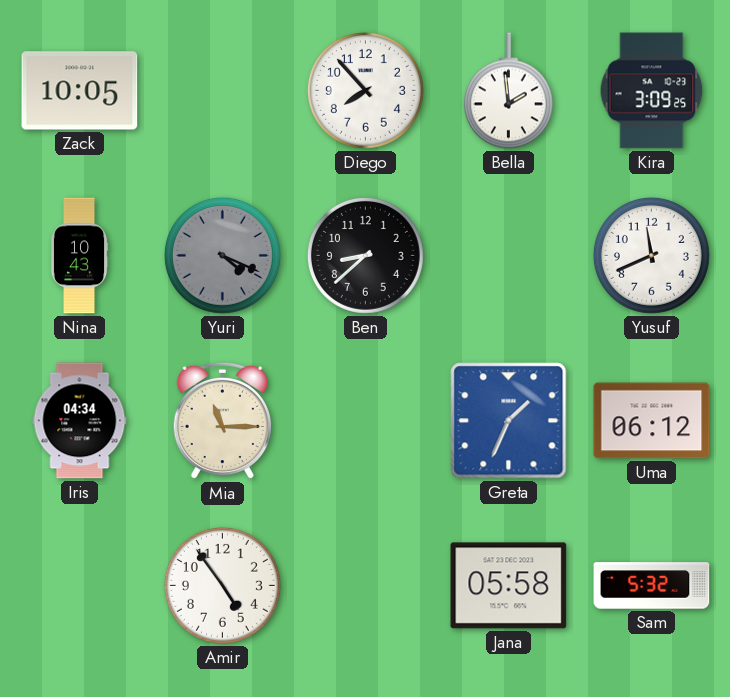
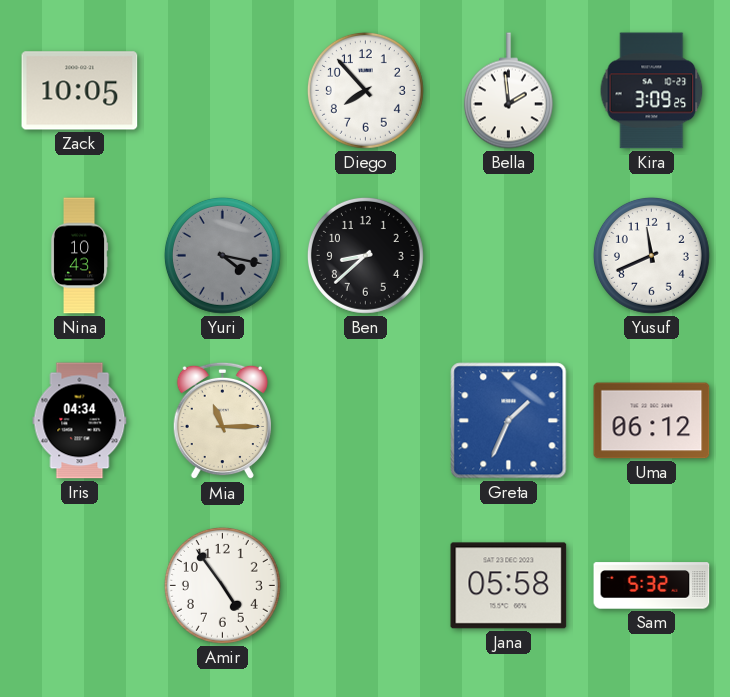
Yuri: 4:19 -> 4:17
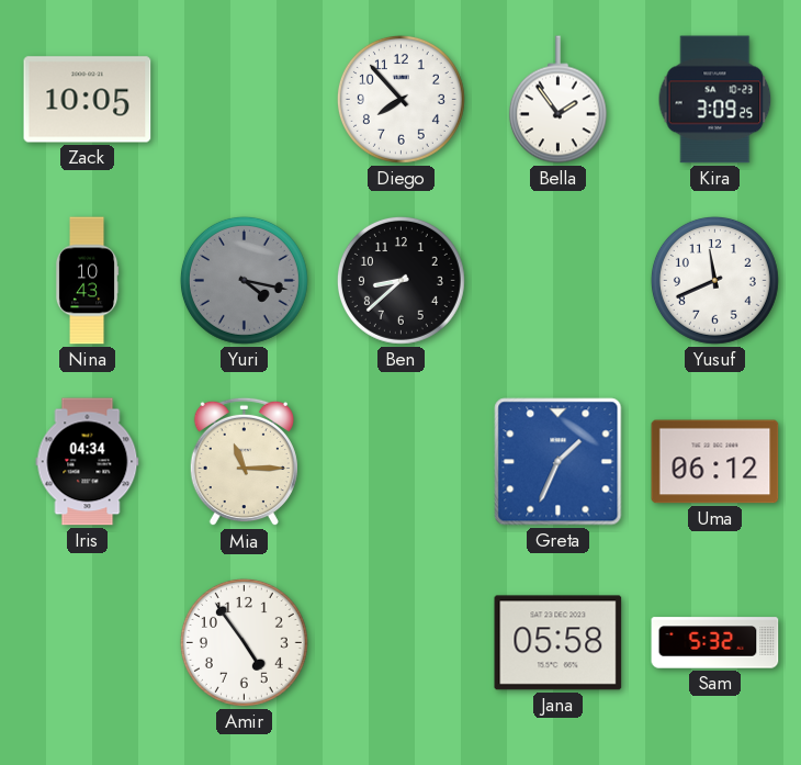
Bella: 1:59 -> 1:54
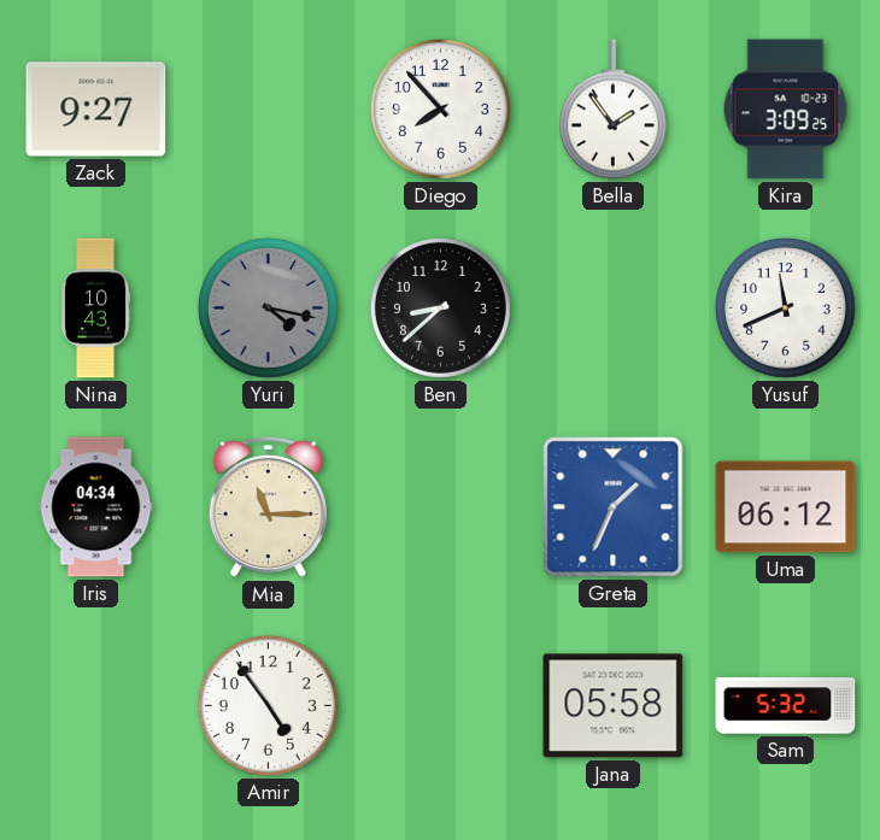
Zack: 10:05 -> 9:27
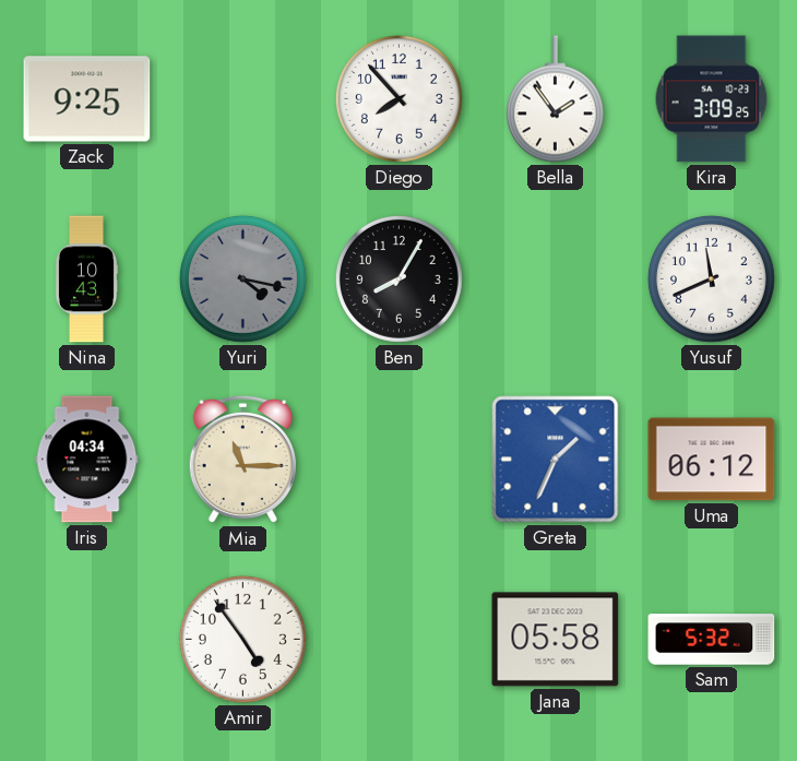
Zack: 9:27 -> 9:25
Ben: 8:38 -> 8:05
